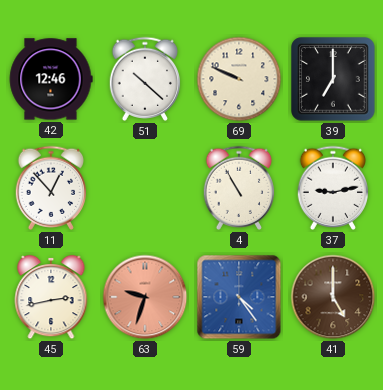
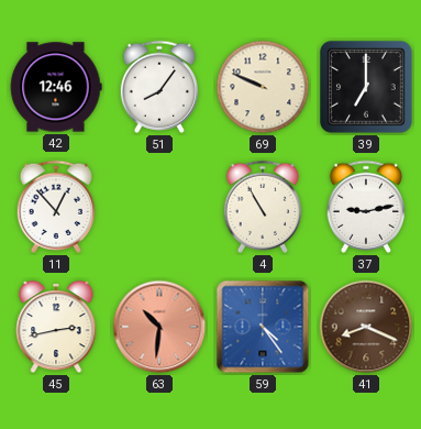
51: 10:22 -> 8:06
63: 9:33 -> 10:31
41: 5:00 -> 8:19
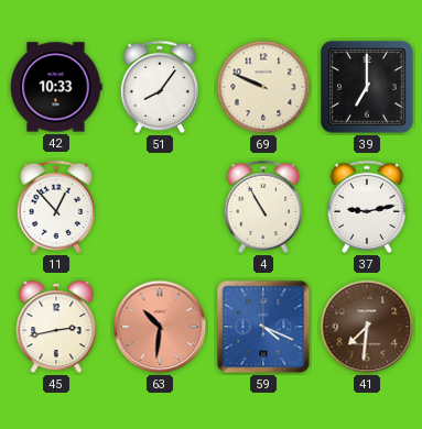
42: 12:46 -> 10:33
59: 4:24 -> 4:19
41: 8:19 -> 7:31
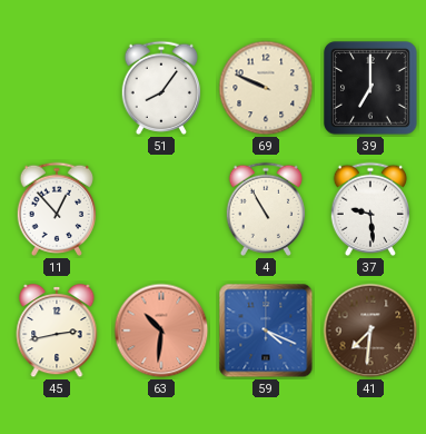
42: 10:33 -> none
37: 9:13 -> 9:29
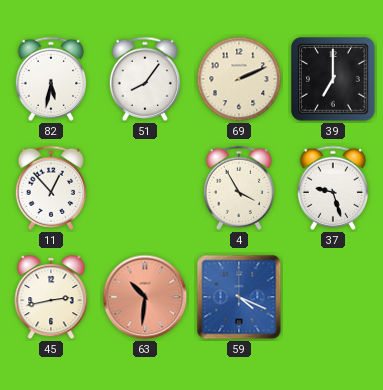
82: none -> 5:32
69: 9:49 -> 2:11
4: 10:55 -> 3:55
37: 9:29 -> 9:27
41: 7:31 -> none
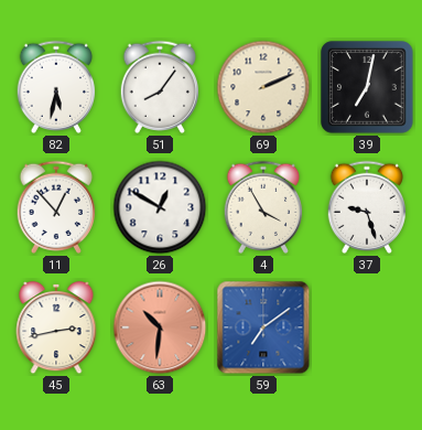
39: 7:00 -> 7:02
26: none -> 12:50
59: 4:19 -> 7:09
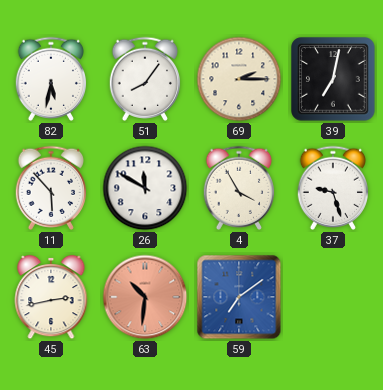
69: 2:11 -> 2:15
11: 12:53 -> 5:53
26: 12:50 -> 11:50
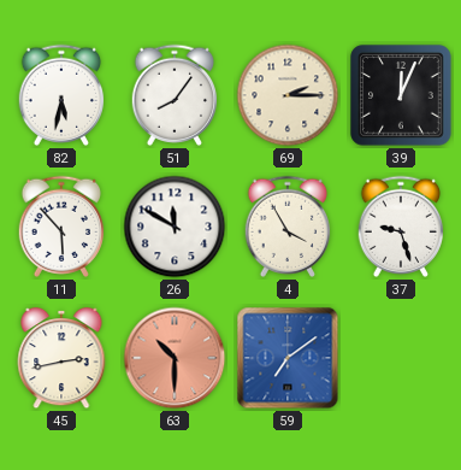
39: 7:02 -> 12:04
63: 10:31 -> 10:30
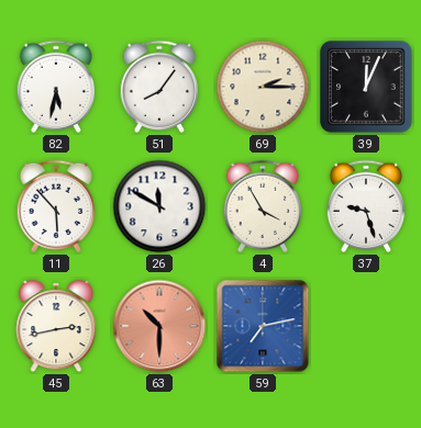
59: 7:09 -> 7:13
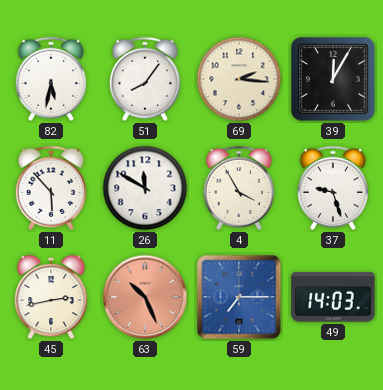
69: 2:15 -> 2:16
39: 12:04 -> 12:05
63: 10:30 -> 10:26
59: 7:13 -> 7:15
49: none -> 14:03
